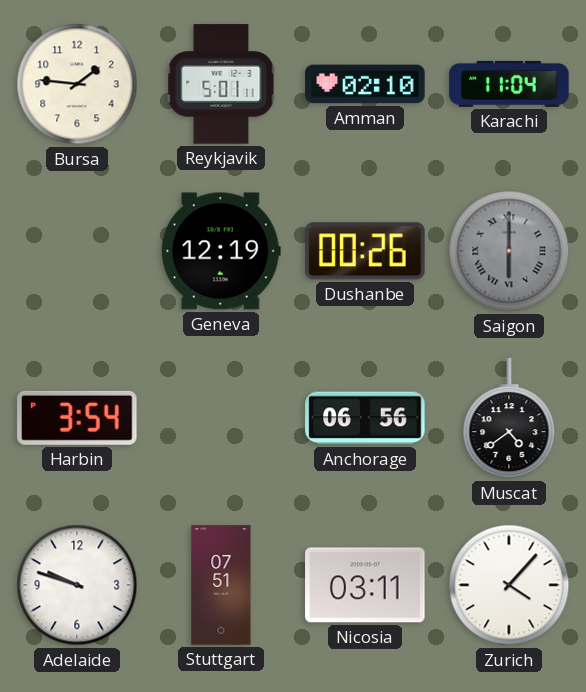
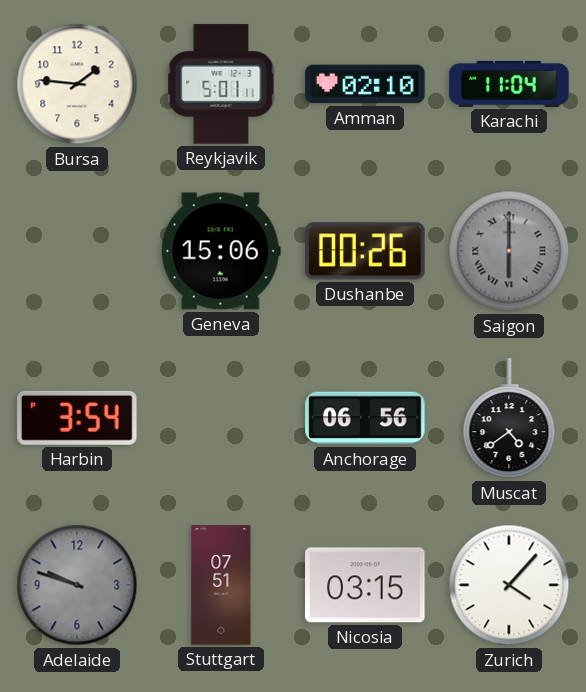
Geneva: 12:19 -> 15:06
Adelaide dial: white -> grey
Nicosia: 03:11 -> 03:15
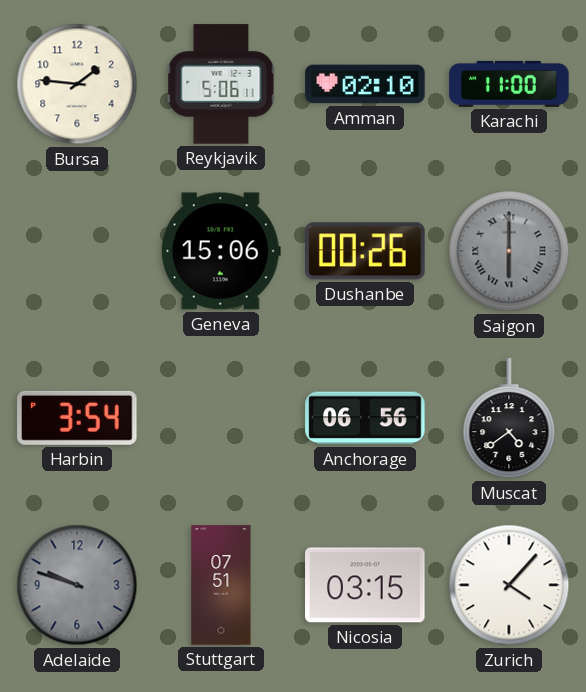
Reykjavik: 5:01 -> 5:06
Karachi: 11:04 -> 11:00
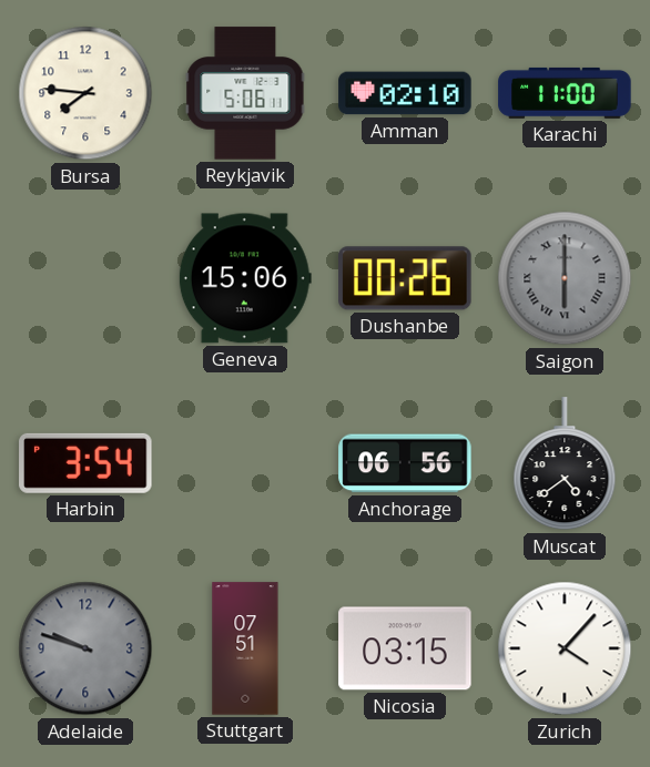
Bursa: 1:46 -> 7:46
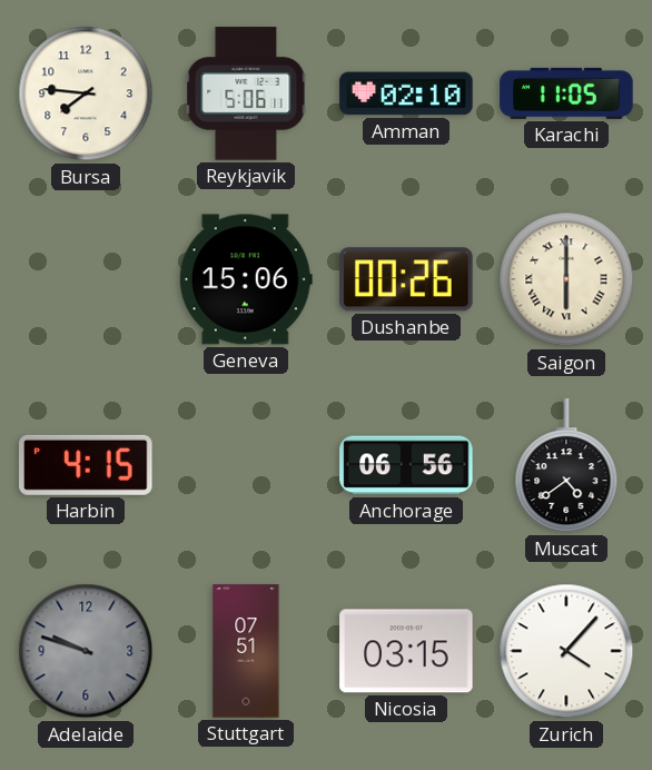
Karachi: 11:00 -> 11:05
Saigon dial: grey -> cream
Harbin: 3:54 -> 4:15
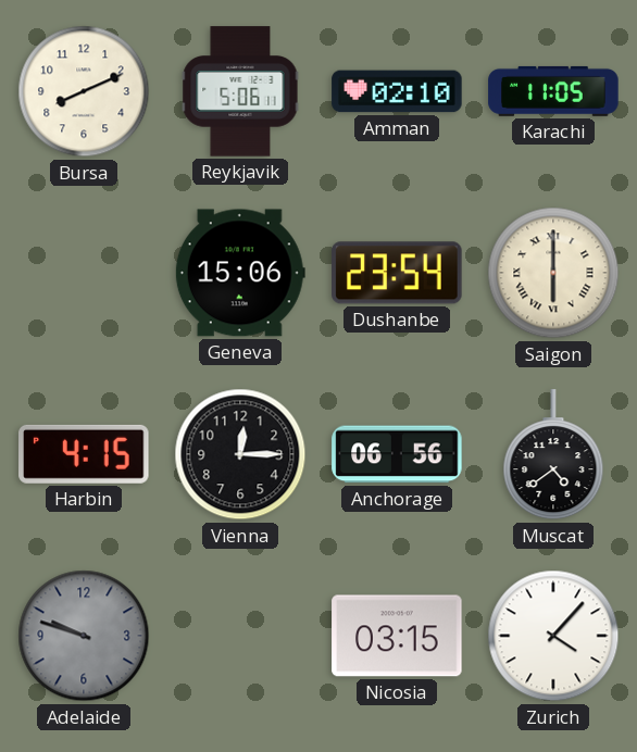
Bursa: 7:46 -> 8:11
Dushanbe: 00:26 -> 23:54
Vienna: none -> 12:15
Stuttgart: 07:51 -> none
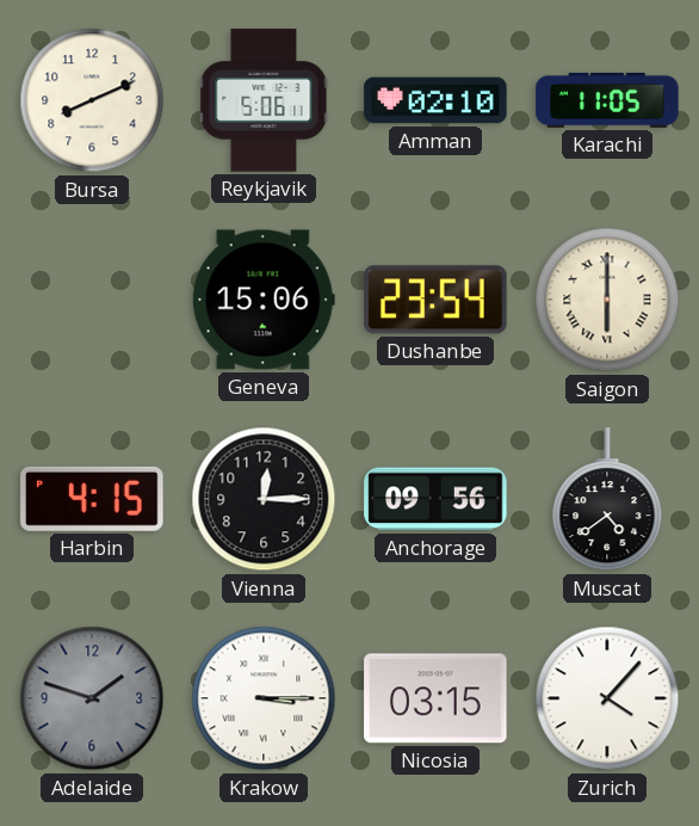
Anchorage: 06:56 -> 09:56
Adelaide: 9:48 -> 1:48
Krakow: none -> 3:15
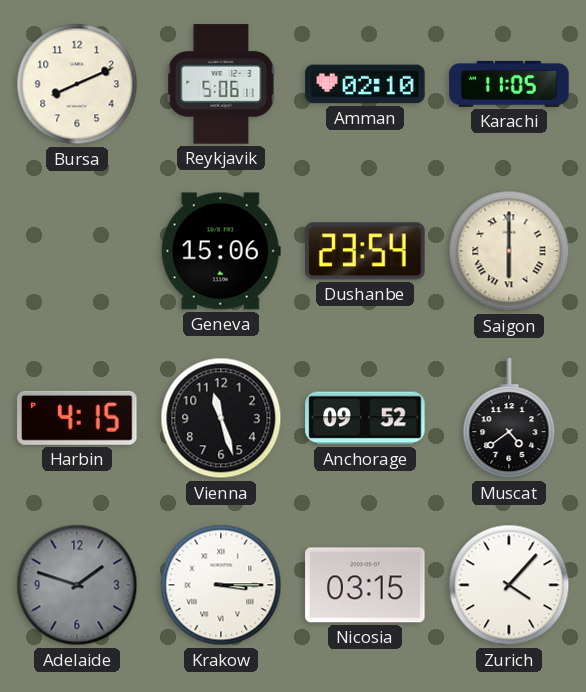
Vienna: 12:15 -> 11:27
Anchorage: 09:56 -> 09:52
